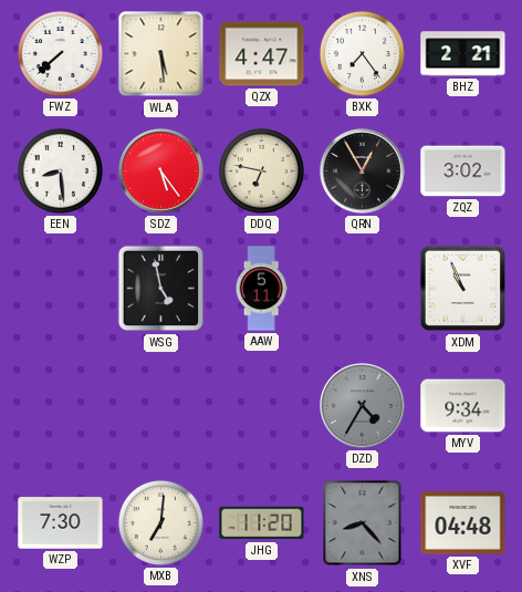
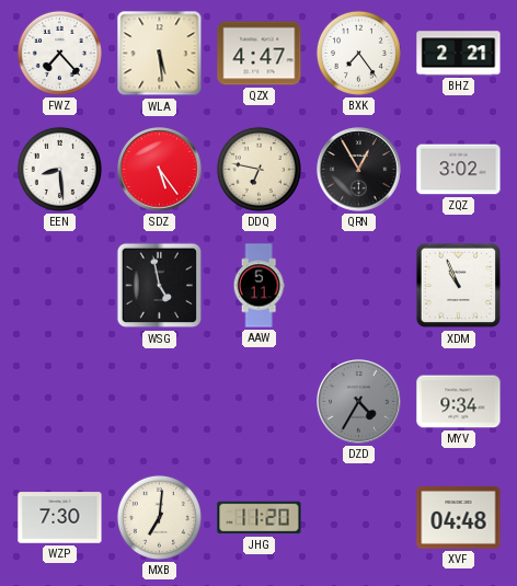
FWZ: 7:38 -> 7:23
XNS: 8:23 -> none
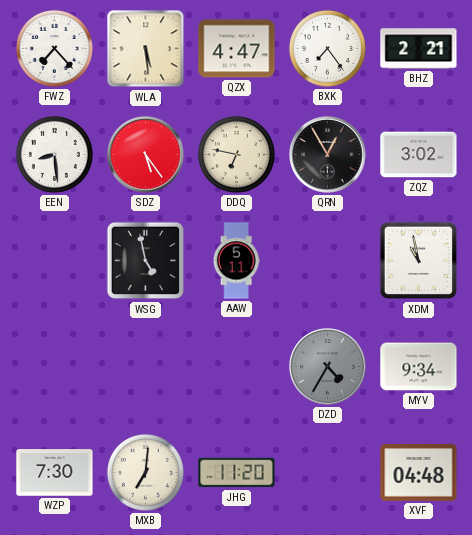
XDM: 10:56 -> 10:58
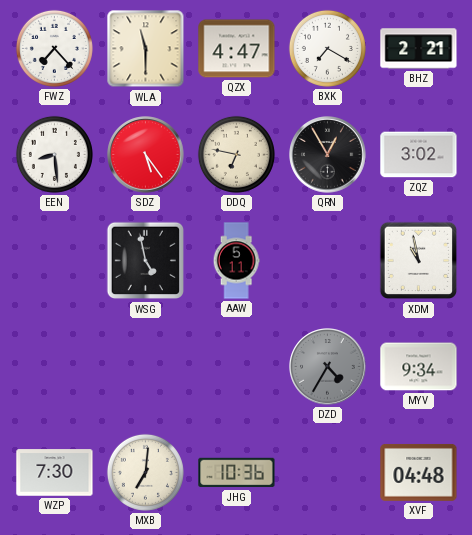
WLA: 5:29 -> 11:30
BXK: 7:24 -> 7:20
JHG: 11:20 -> 10:36
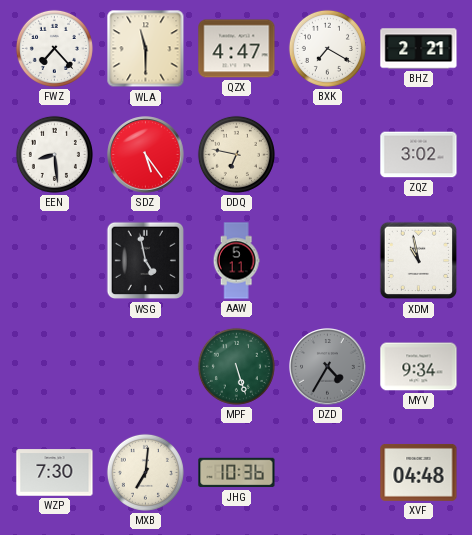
QRN: 12:55 -> none
MPF: none -> 5:27
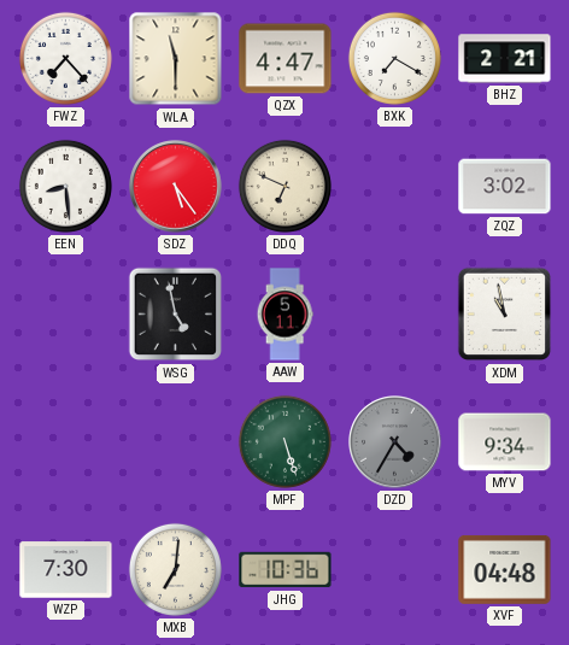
DDQ: 6:47 -> 6:49
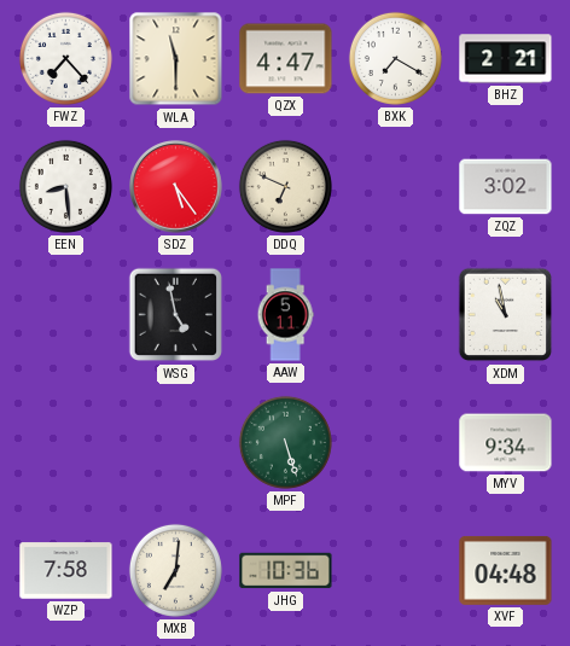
DZD: 4:35 -> none
WZP: 7:30 -> 7:58
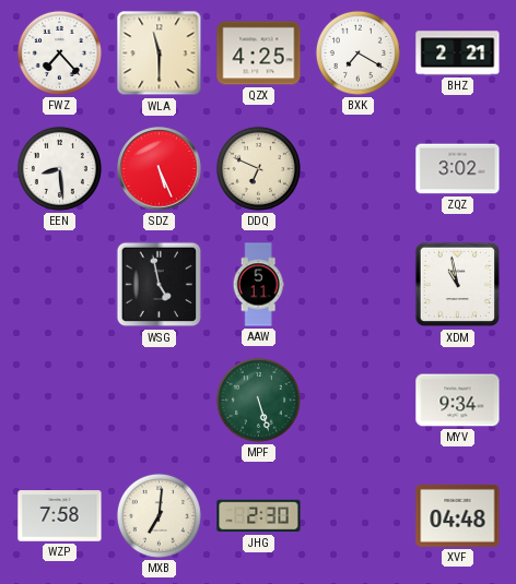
QZX: 4:47 -> 4:25
SDZ: 5:24 -> 5:26
JHG: 10:36 -> 2:30
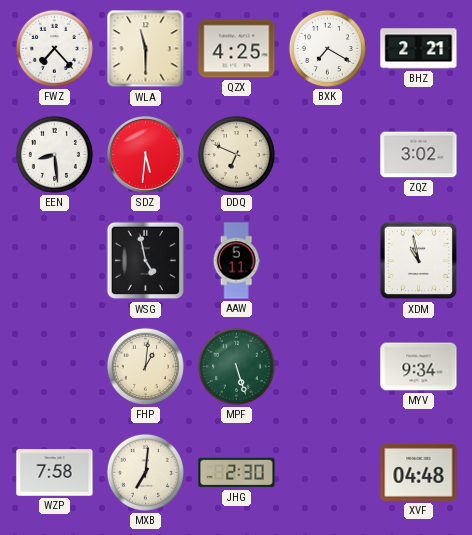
SDZ: 5:26 -> 5:31
FHP: none -> 1:01
